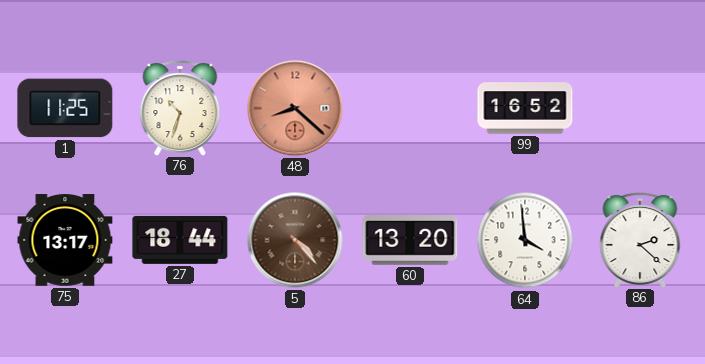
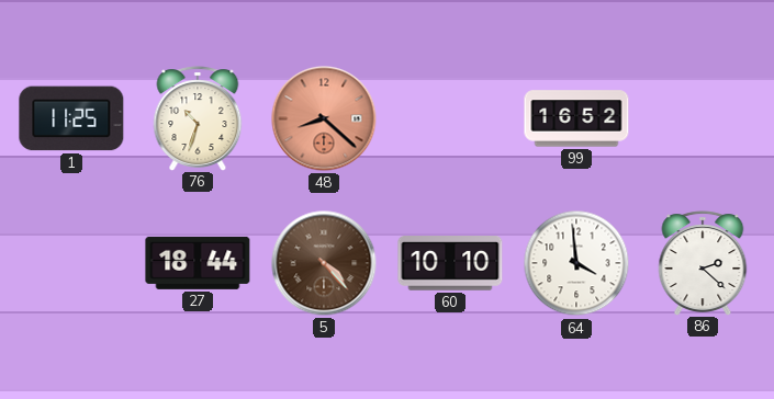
75: 13:17 -> none
60: 13:20 -> 10:10
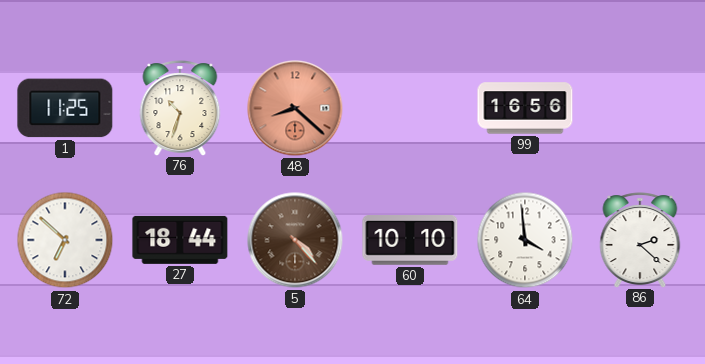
99: 16:52 -> 16:56
72: none -> 6:52
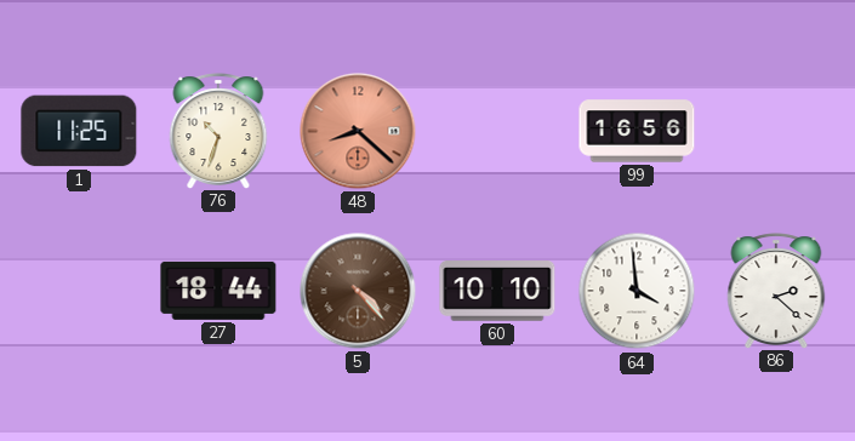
72: 6:52 -> none
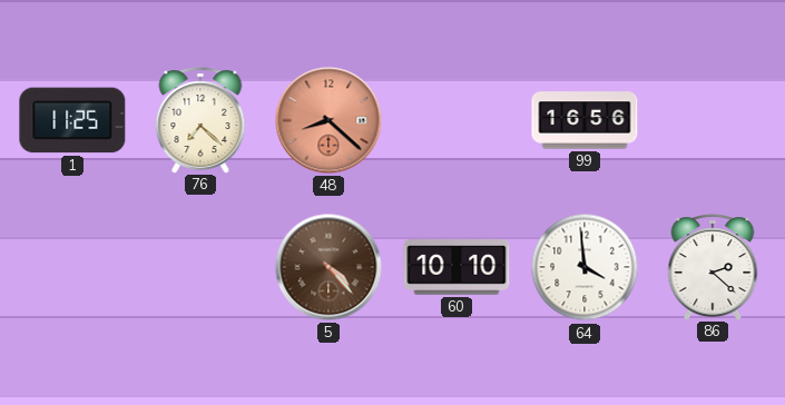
76: 10:33 -> 7:22
27: 18:44 -> none
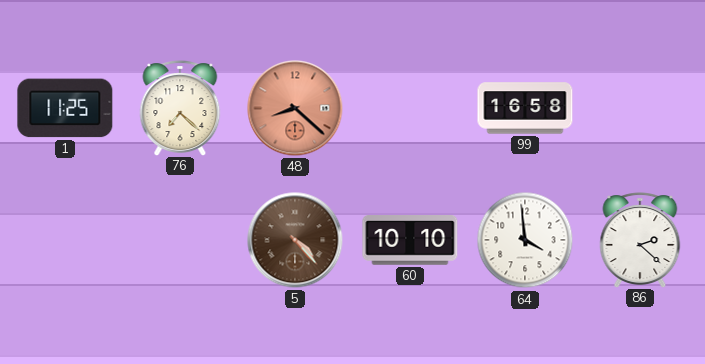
99: 16:56 -> 16:58
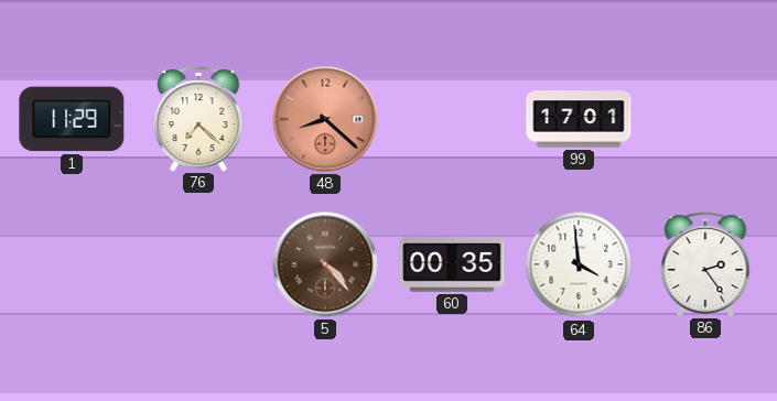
1: 11:25 -> 11:29
99: 16:58 -> 17:01
60: 10:10 -> 00:35
86: 2:22 -> 2:24
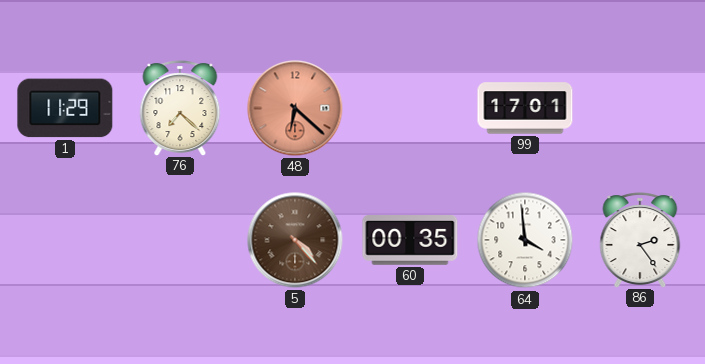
48: 8:22 -> 6:22
